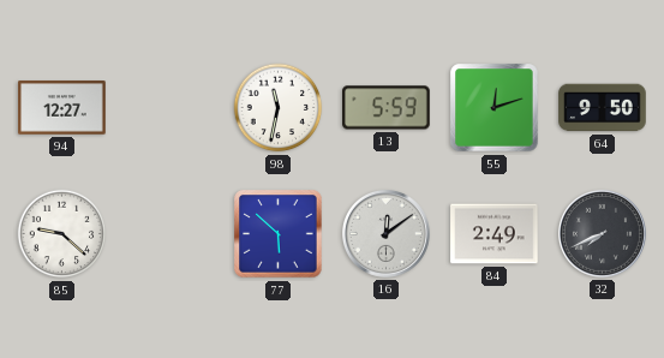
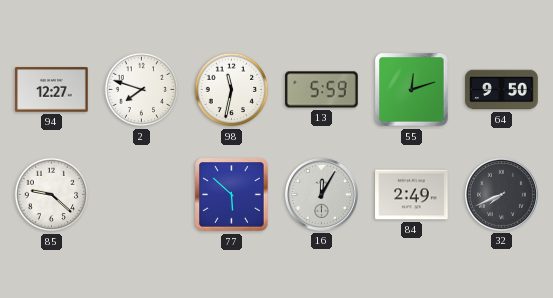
2: none -> 7:48
16: 12:09 -> 12:05
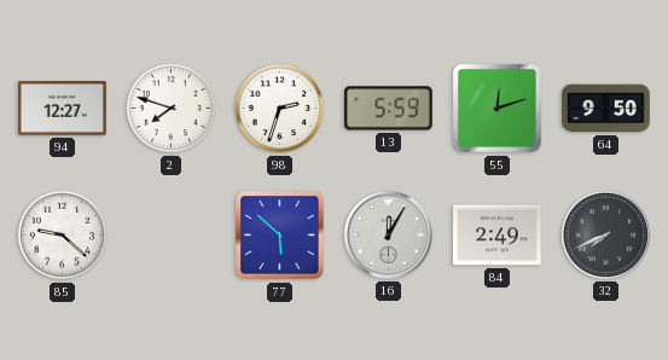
98: 11:32 -> 2:33
